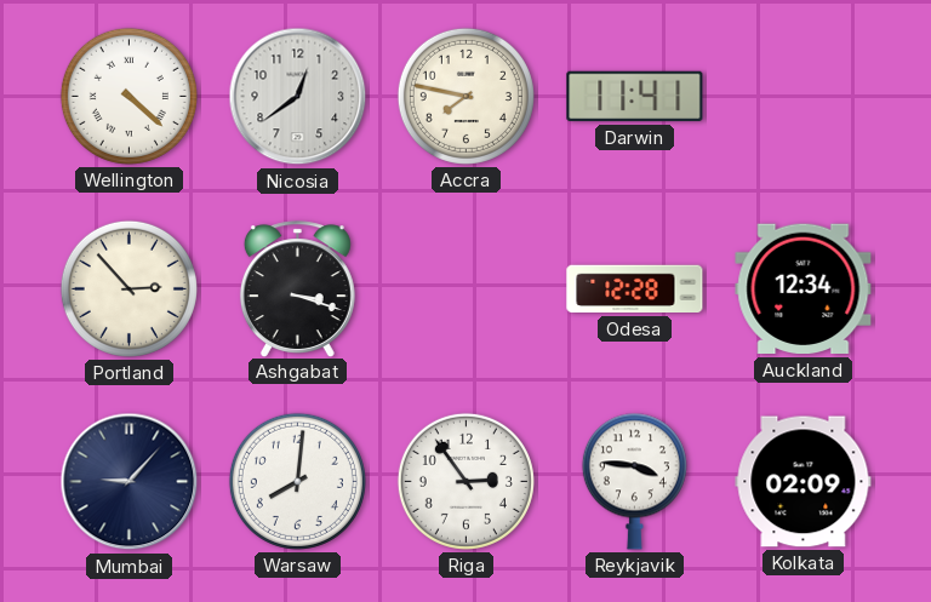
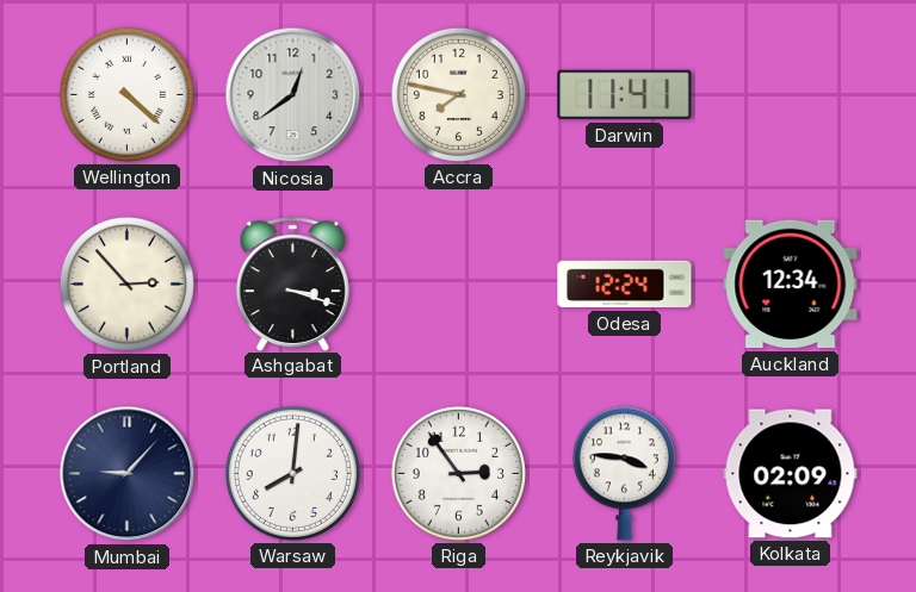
Odesa: 12:28 -> 12:24
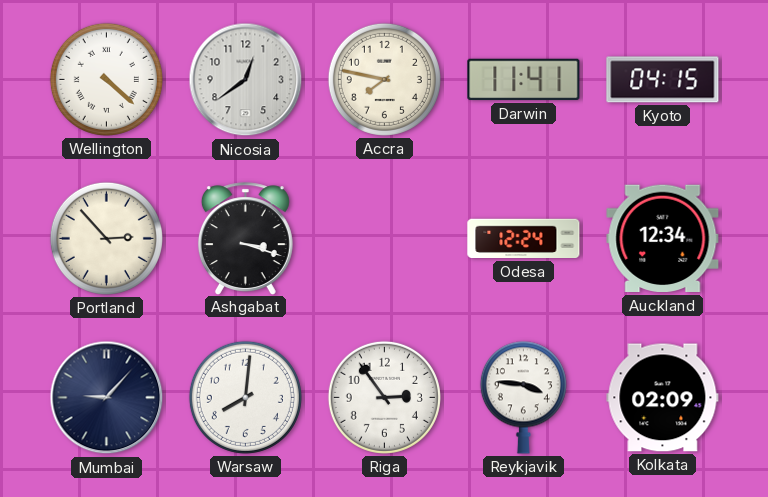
Kyoto: none -> 04:15
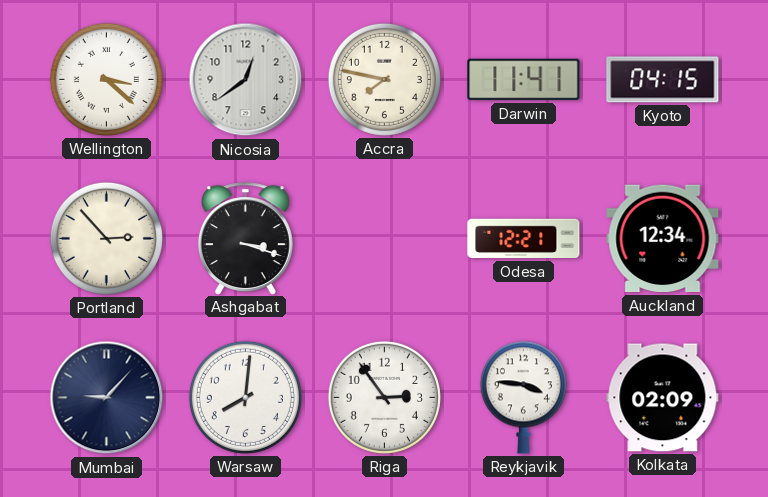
Wellington: 4:22 -> 3:22
Odesa: 12:24 -> 12:21
